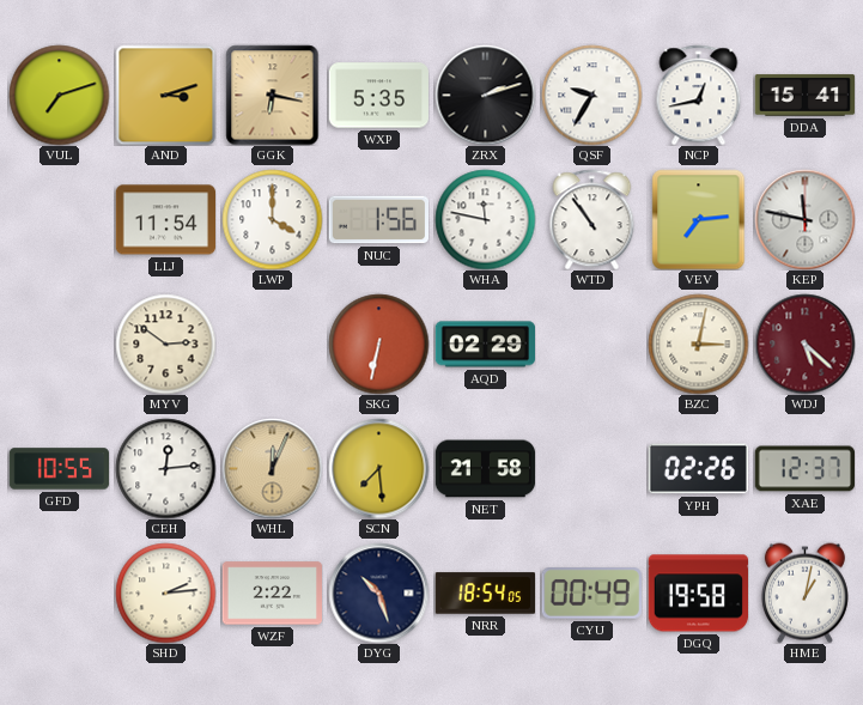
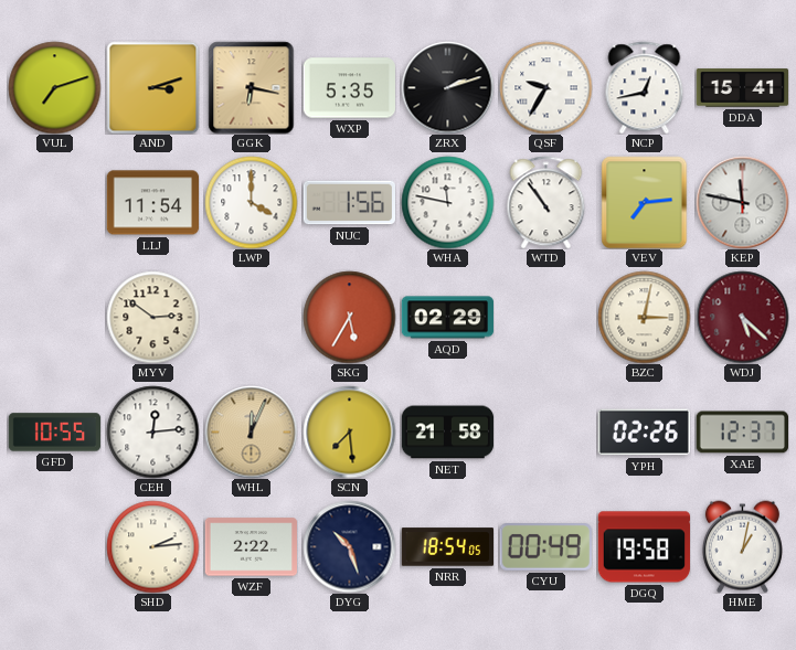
SKG: 6:32 -> 5:35
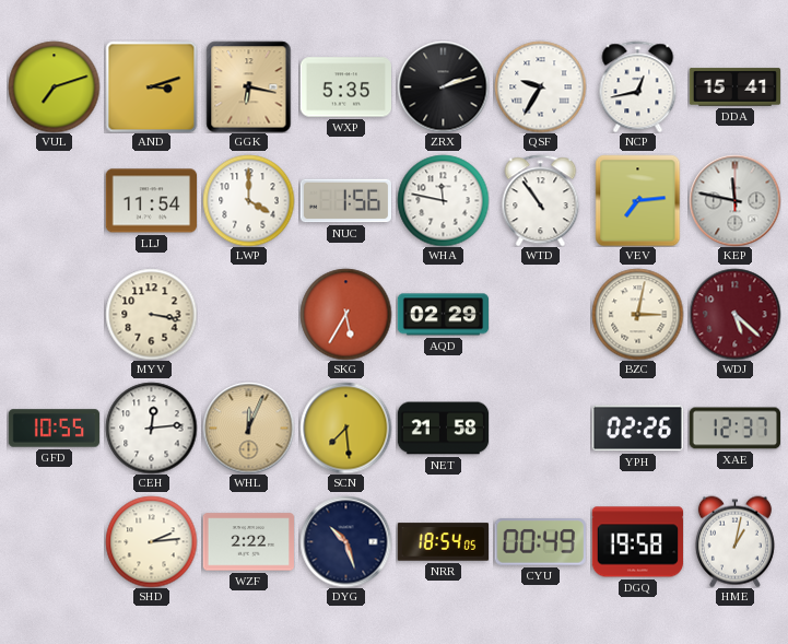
MYV: 2:51 -> 3:17
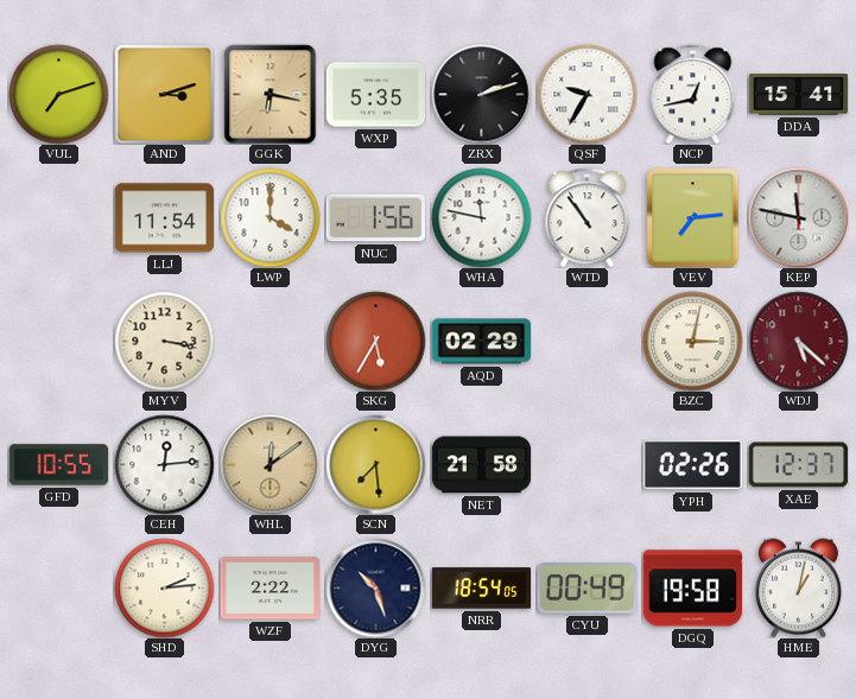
WHL: 12:04 -> 12:09
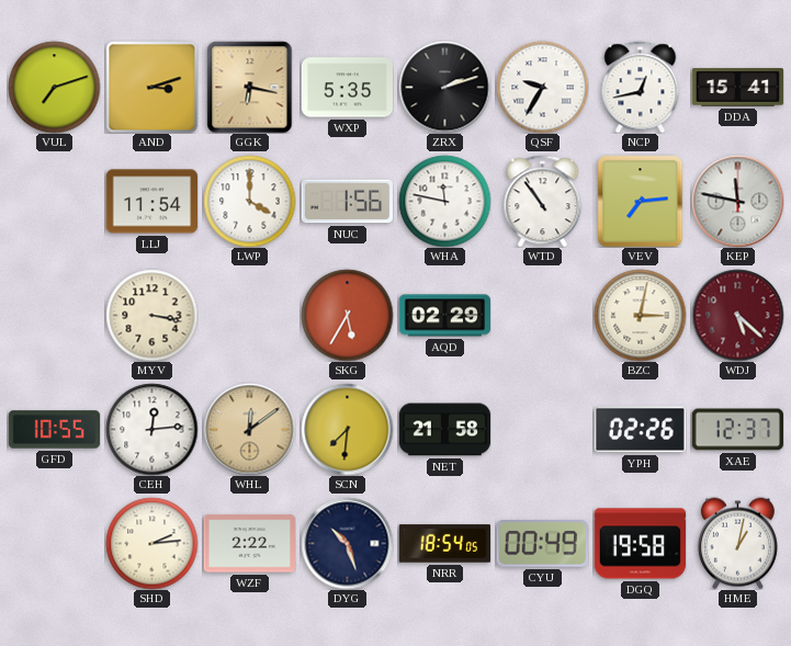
SCN: 7:29 -> 7:31
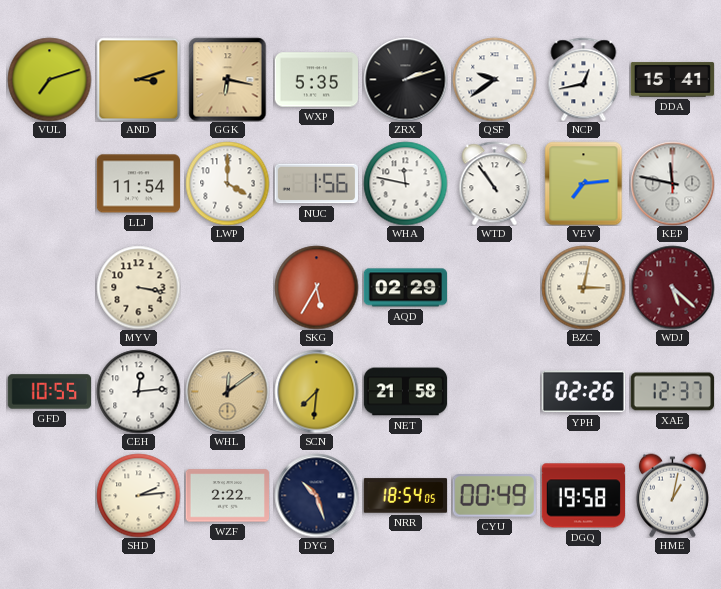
QSF: 9:35 -> 9:39
